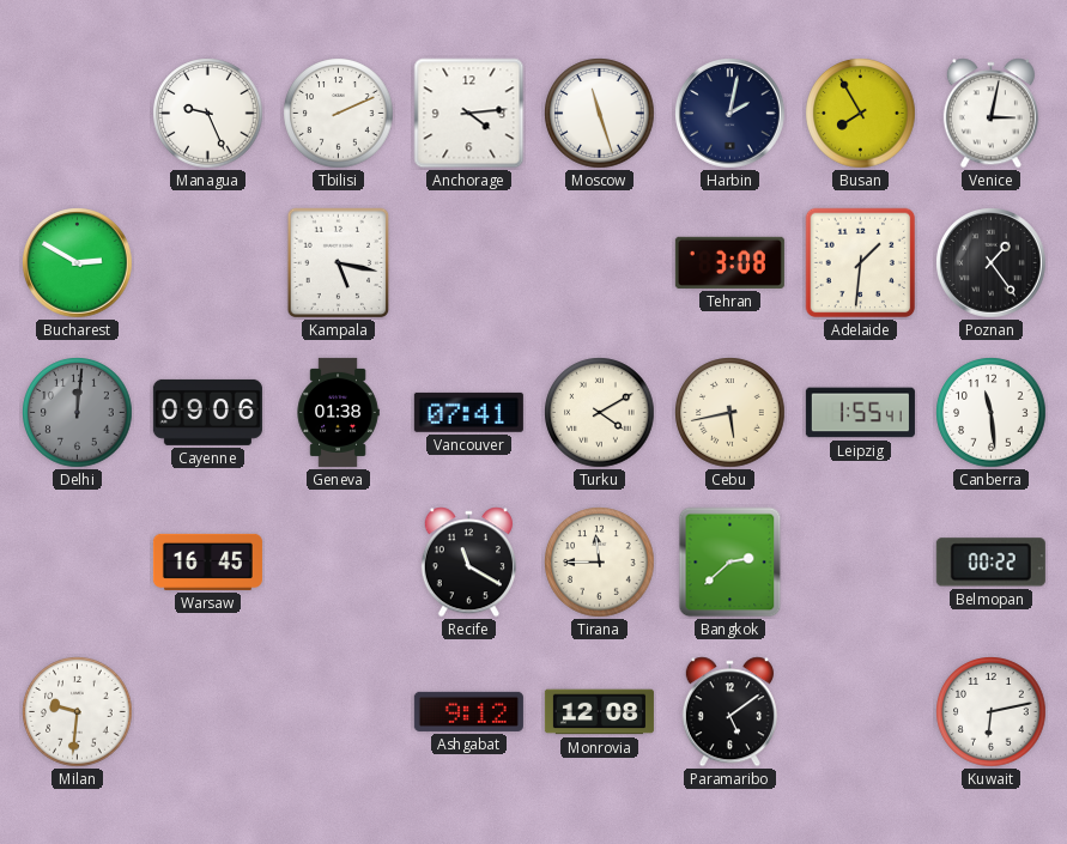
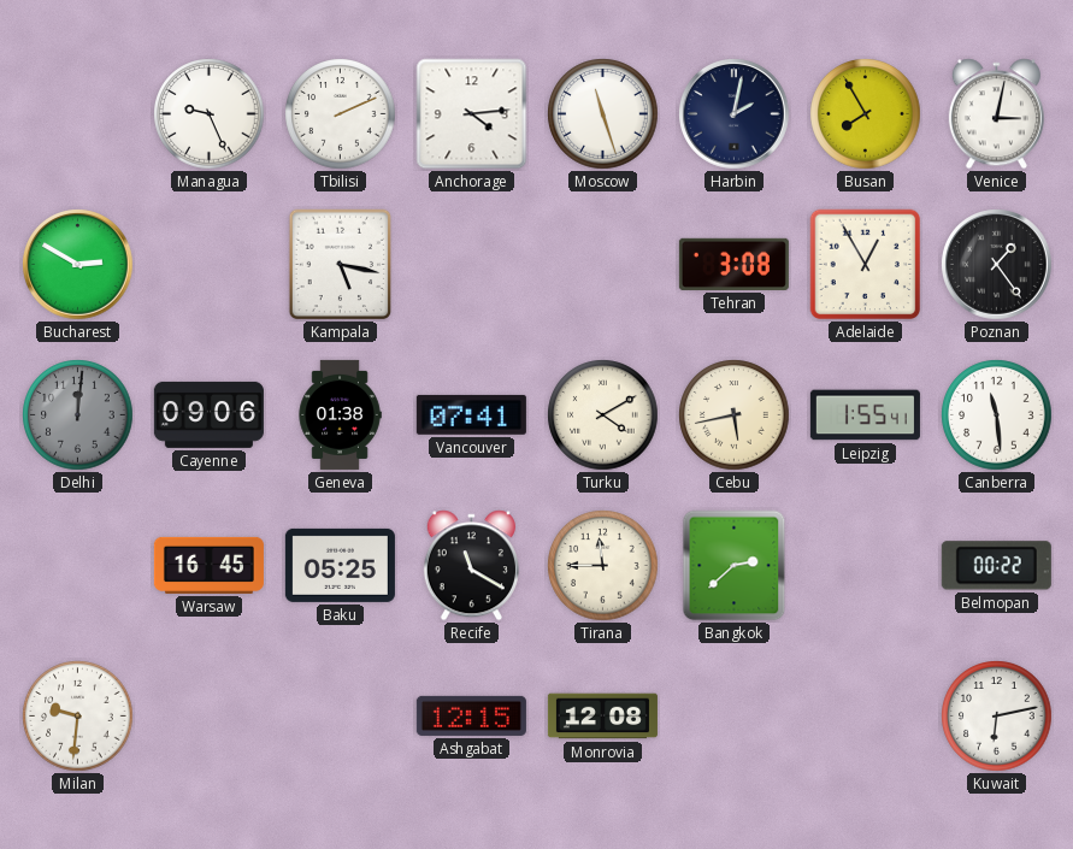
Adelaide: 1:31 -> 12:55
Baku: none -> 05:25
Ashgabat: 9:12 -> 12:15
Paramaribo: 5:09 -> none
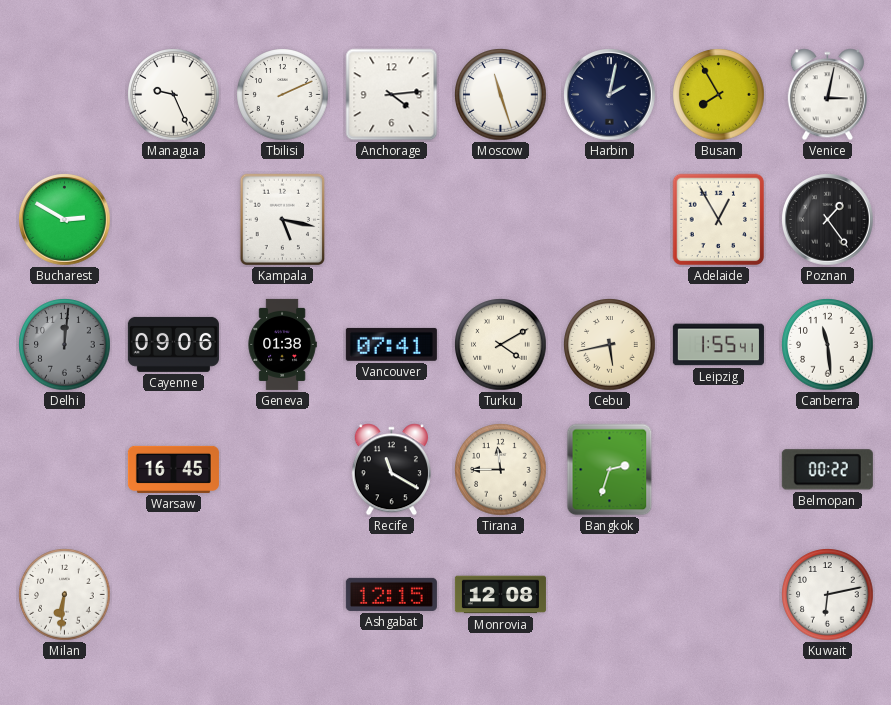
Tehran: 3:08 -> none
Baku: 05:25 -> none
Bangkok: 2:38 -> 2:33
Milan: 9:31 -> 6:31
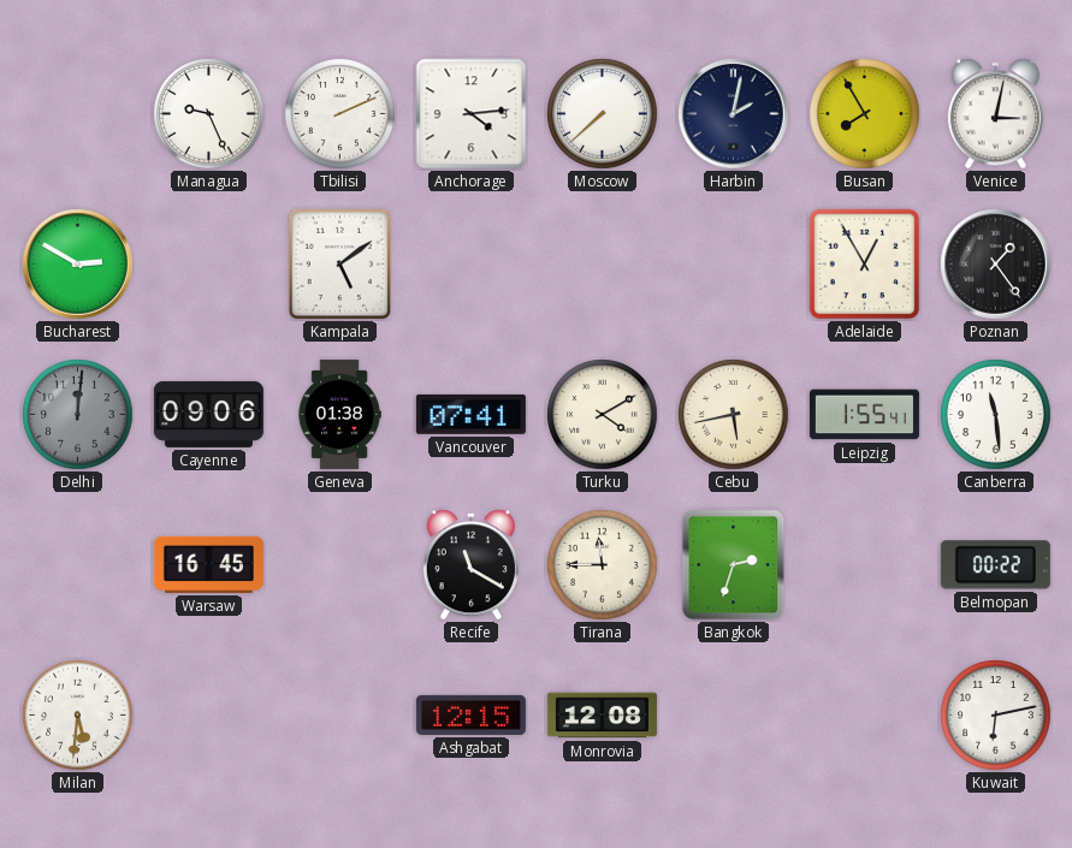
Moscow: 11:27 -> 7:38
Kampala: 5:17 -> 5:09
Milan: 6:31 -> 5:31
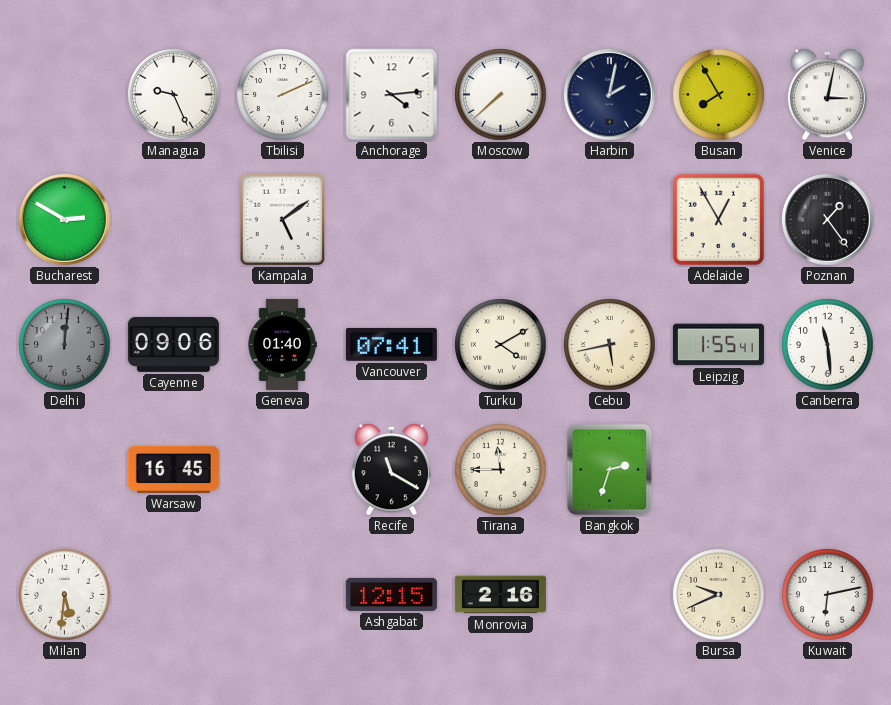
Geneva: 01:38 -> 01:40
Belmopan: 00:22 -> none
Monrovia: 12:08 -> 2:16
Bursa: none -> 9:41
